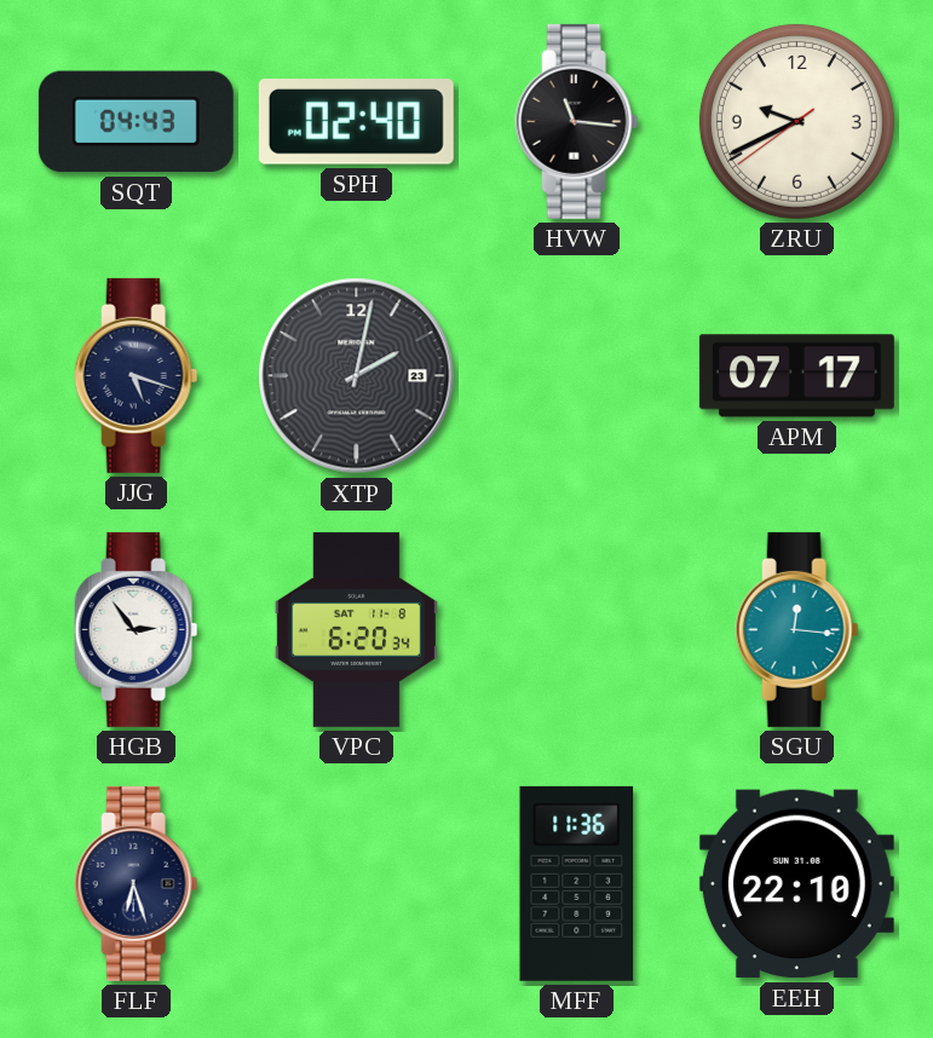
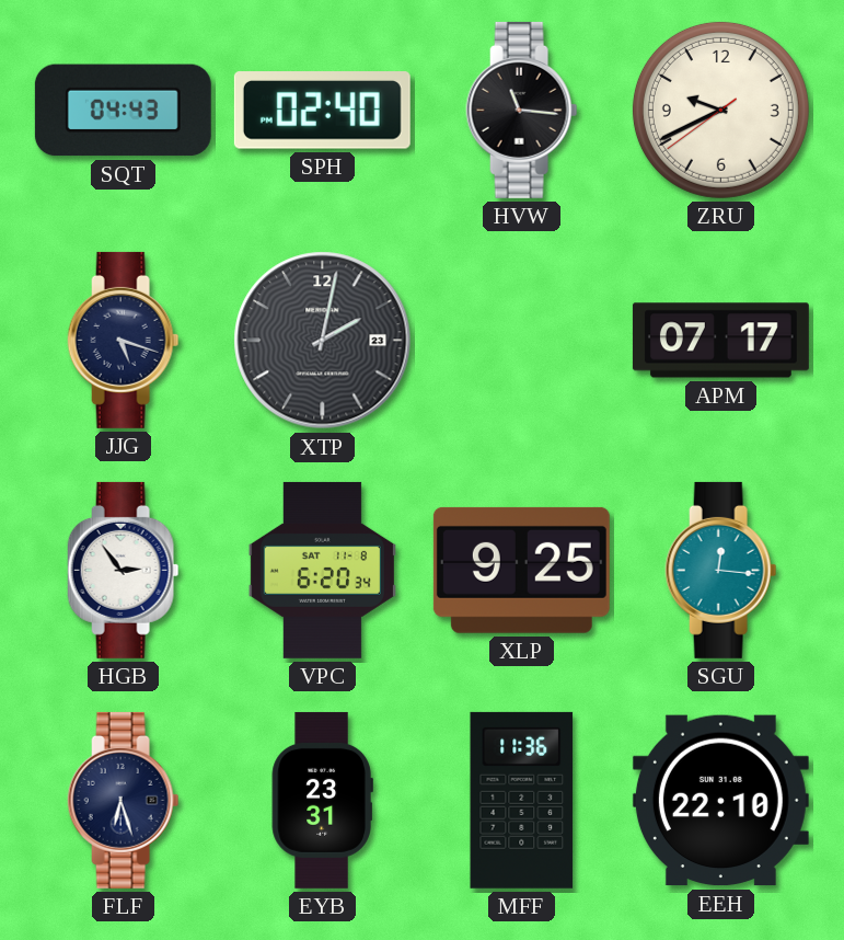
XLP: none -> 9:25
EYB: none -> 23:31
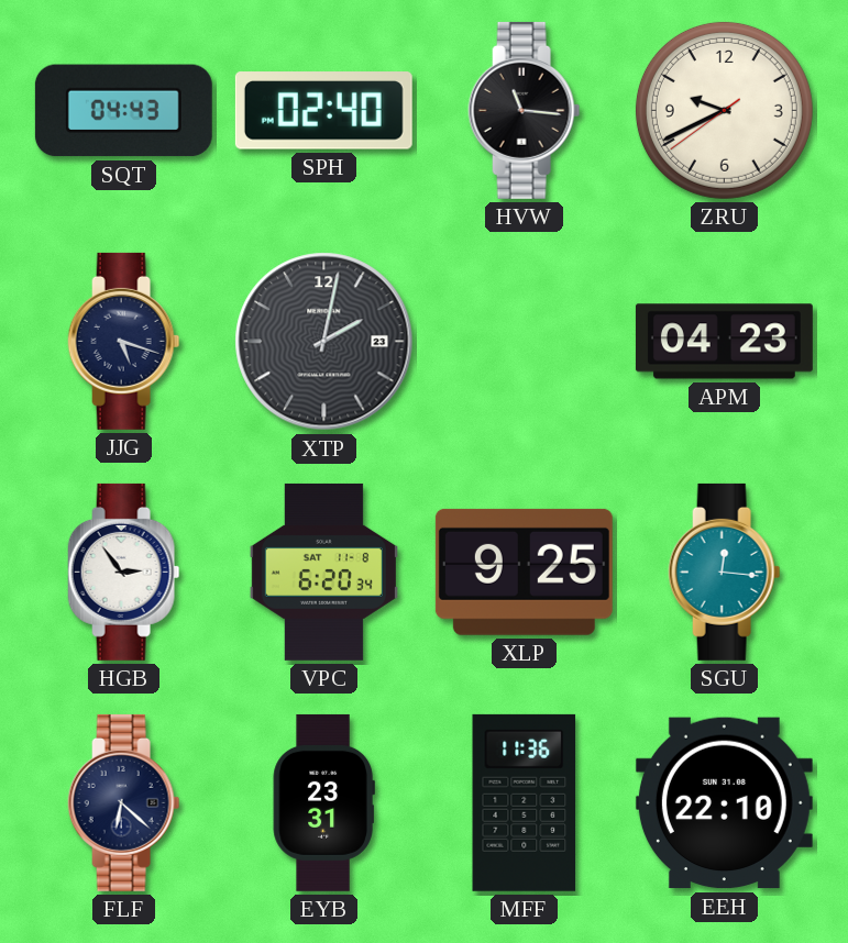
APM: 07:17 -> 04:23
FLF: 6:27 -> 6:22
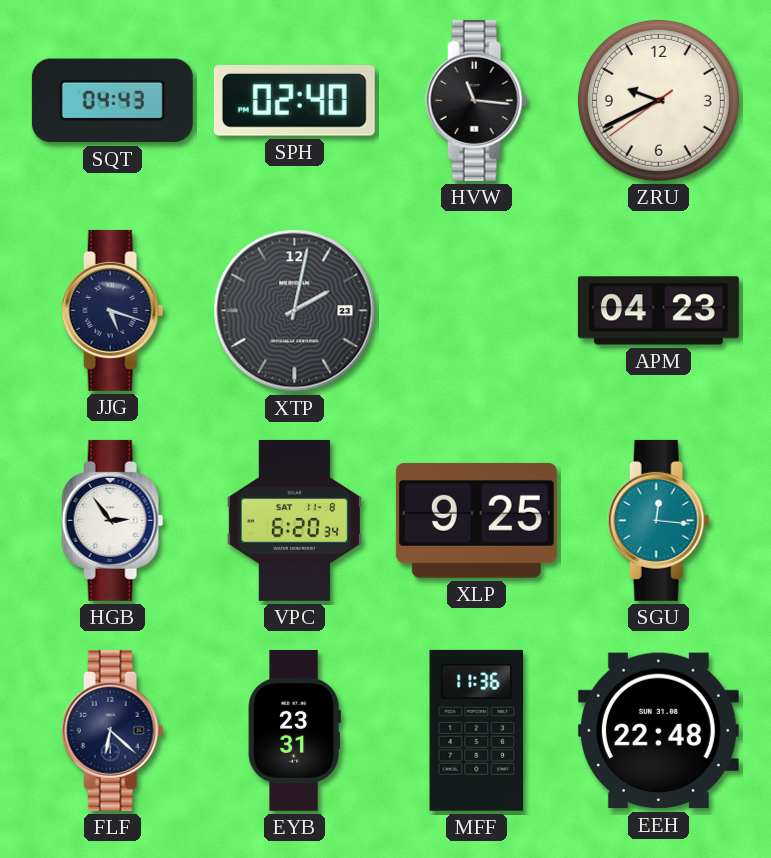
EEH: 22:10 -> 22:48
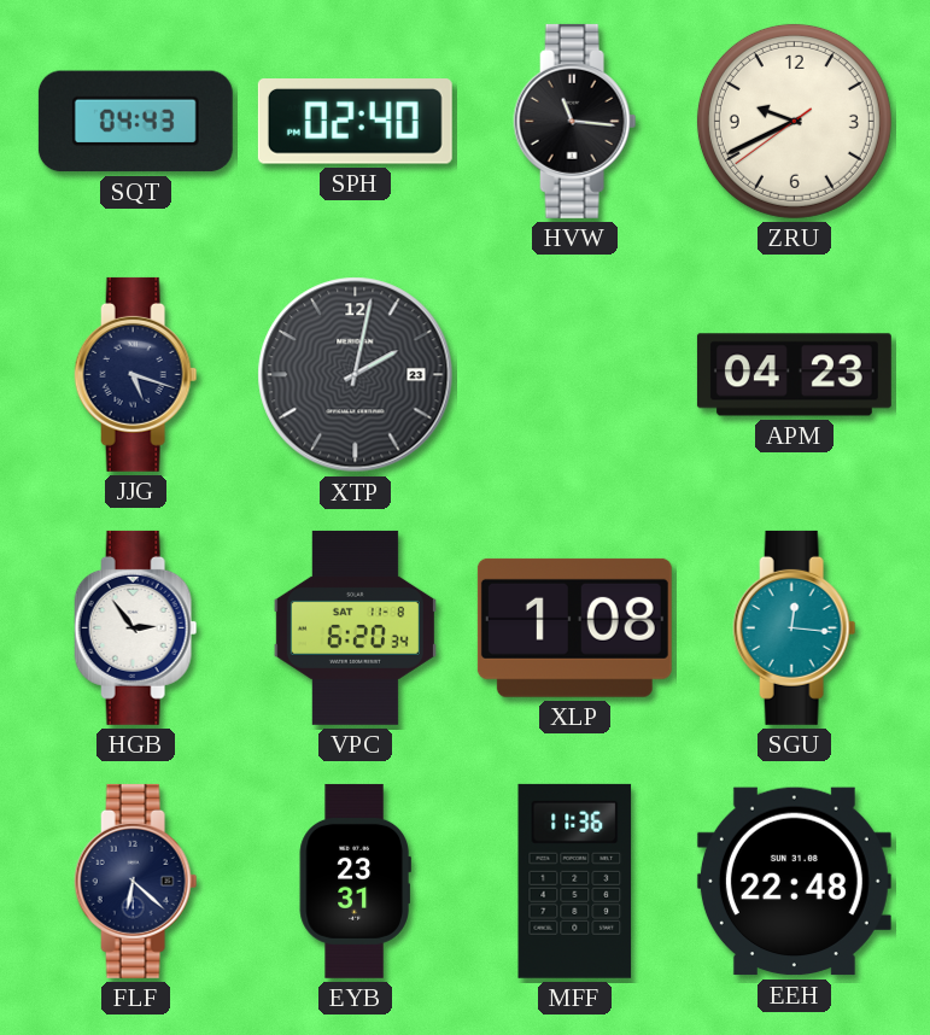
XLP: 9:25 -> 1:08
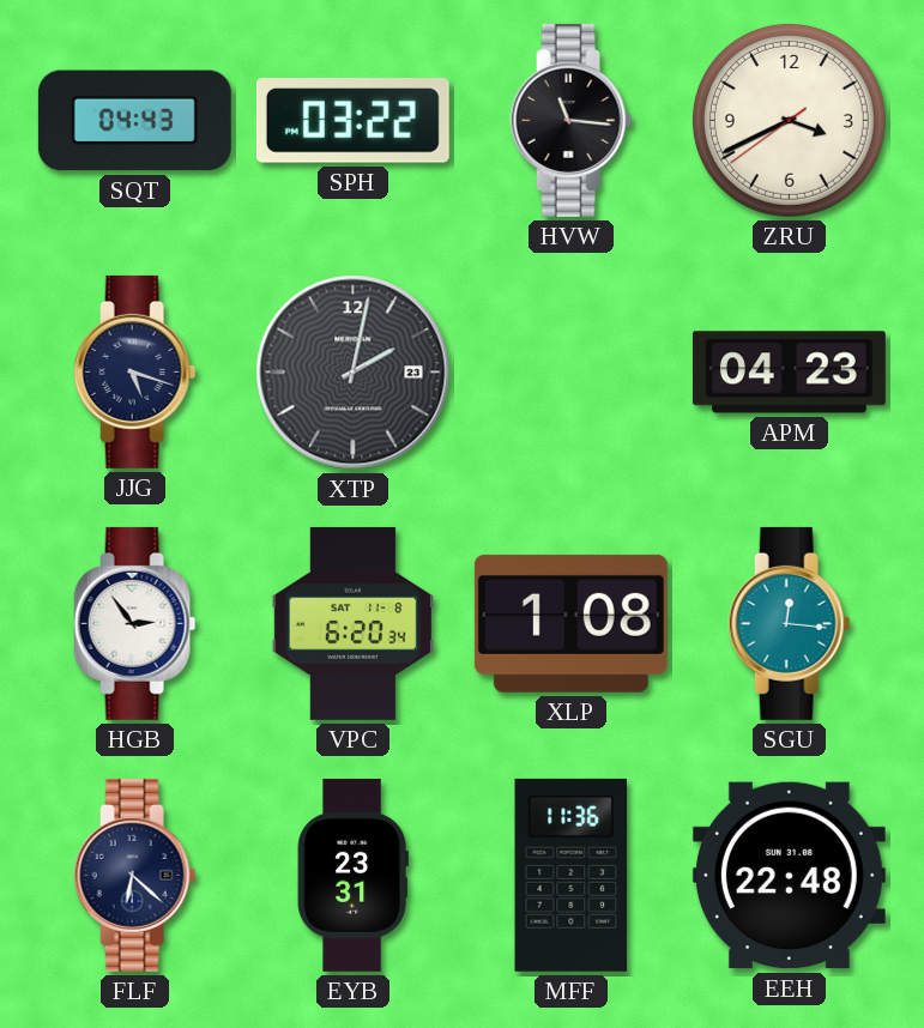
SPH: 02:40 -> 03:22
ZRU: 9:40 -> 3:40
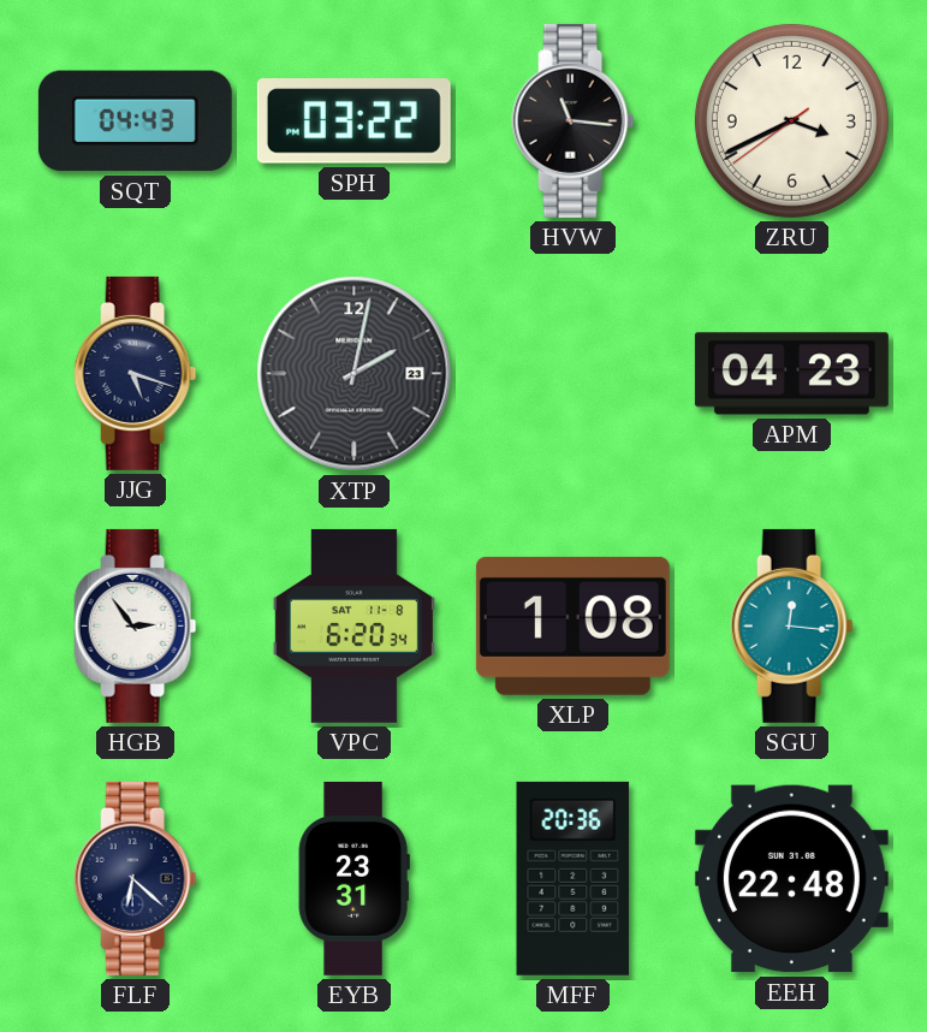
MFF: 11:36 -> 20:36
